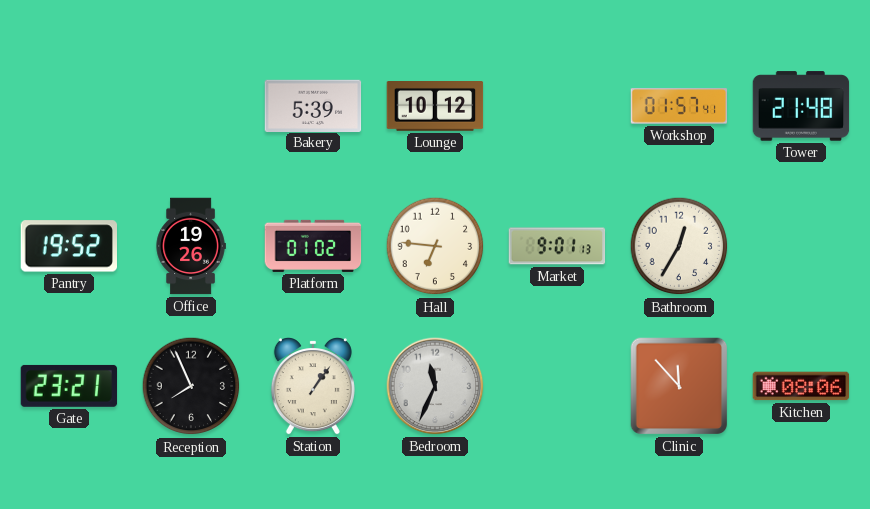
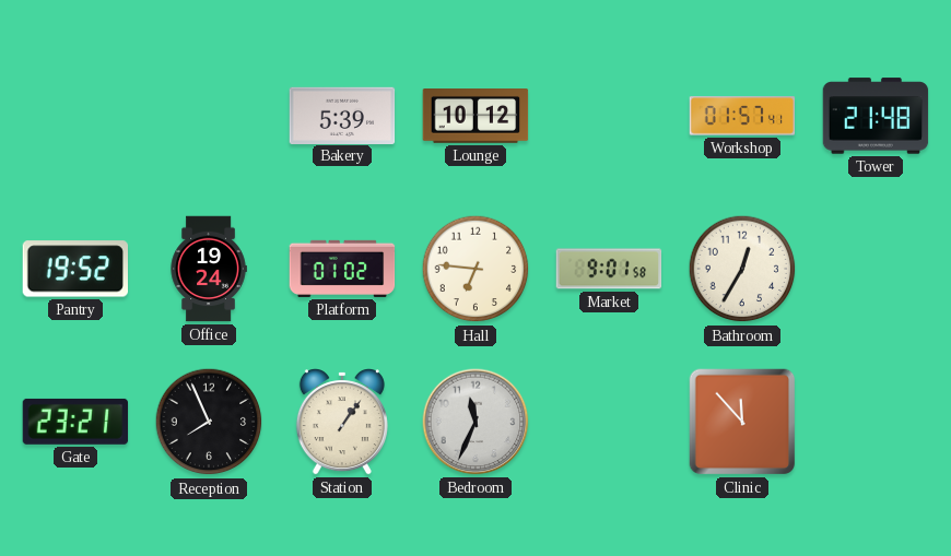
Office: 19:26 -> 19:24
Market: 9:01:13 -> 9:01:58
Kitchen: 08:06 -> none
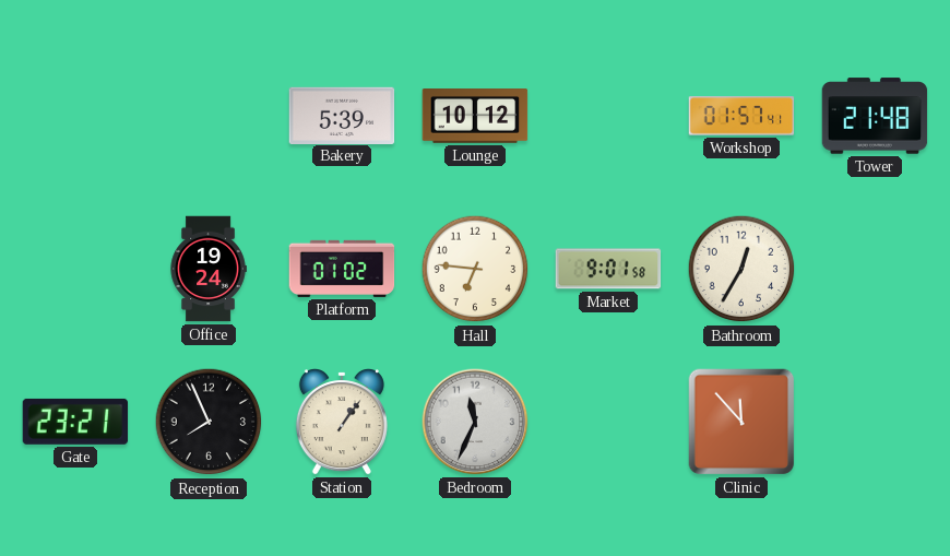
Pantry: 19:52 -> none
